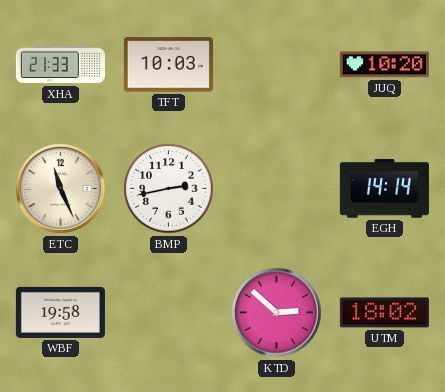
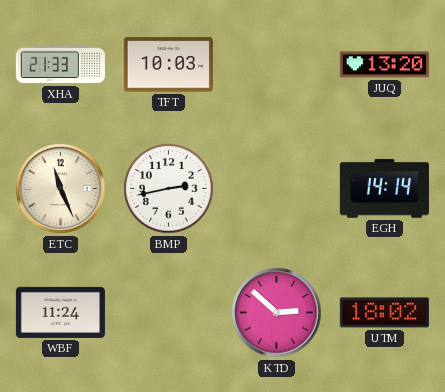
JUQ: 10:20 -> 13:20
WBF: 19:58 -> 11:24
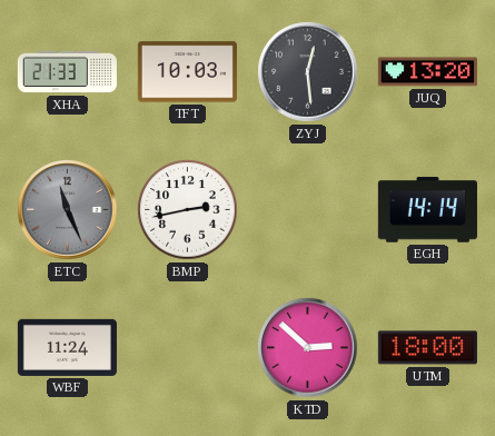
ZYJ: none -> 12:29
ETC dial: cream -> grey
UTM: 18:02 -> 18:00
